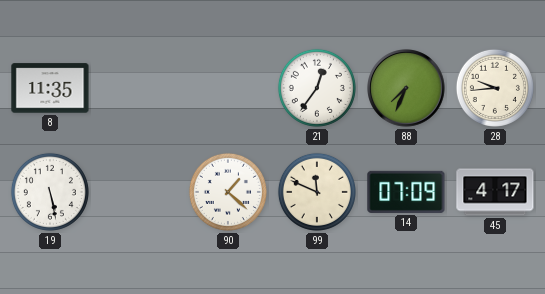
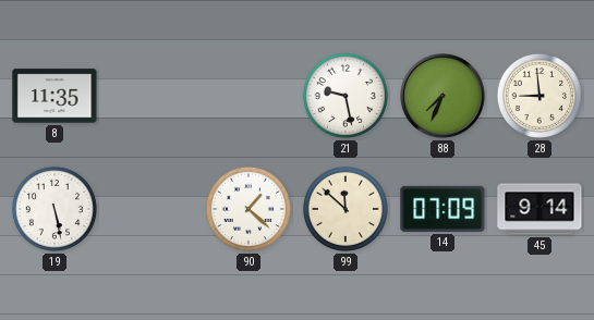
21: 12:36 -> 9:28
28: 9:44 -> 8:59
99: 11:49 -> 11:52
45: 4:17 -> 9:14
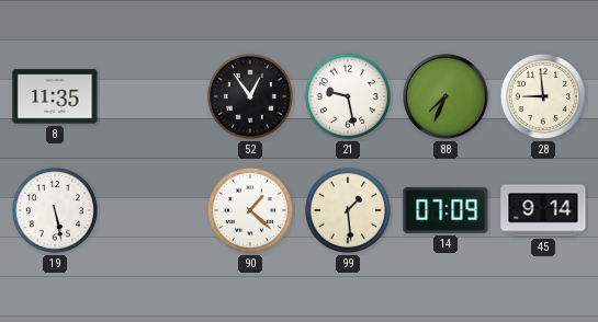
52: none -> 12:54
99: 11:52 -> 1:29
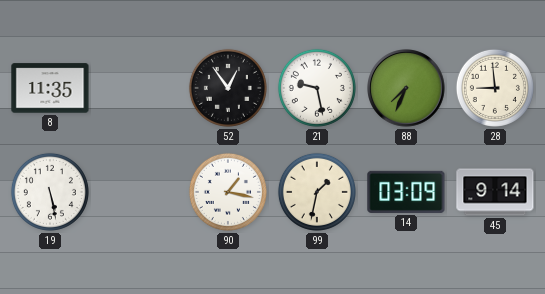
90: 1:22 -> 1:17
99: 1:29 -> 1:32
14: 07:09 -> 03:09
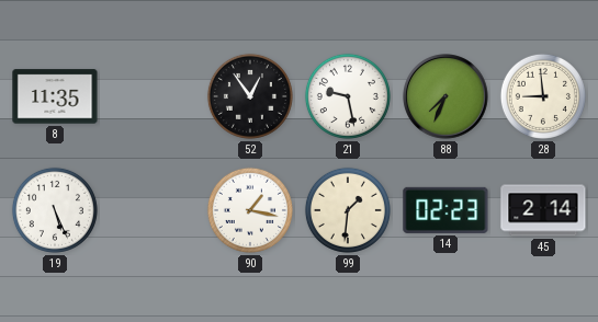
19: 5:28 -> 5:26
99: 1:32 -> 1:31
14: 03:09 -> 02:23
45: 9:14 -> 2:14
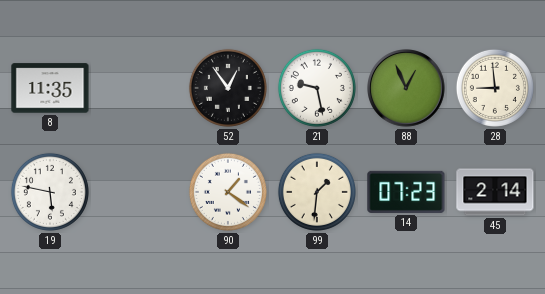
88: 7:34 -> 12:56
19: 5:26 -> 5:47
90: 1:17 -> 1:21
14: 02:23 -> 07:23
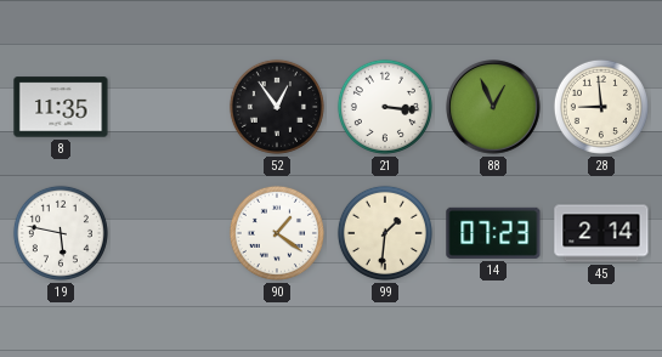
21: 9:28 -> 3:16
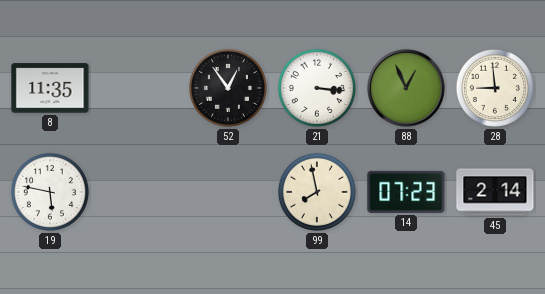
90: 1:21 -> none
99: 1:31 -> 7:58
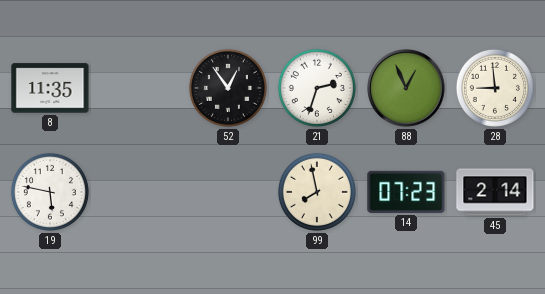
21: 3:16 -> 2:33
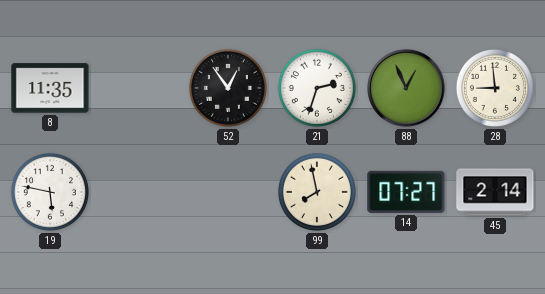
14: 07:23 -> 07:27
